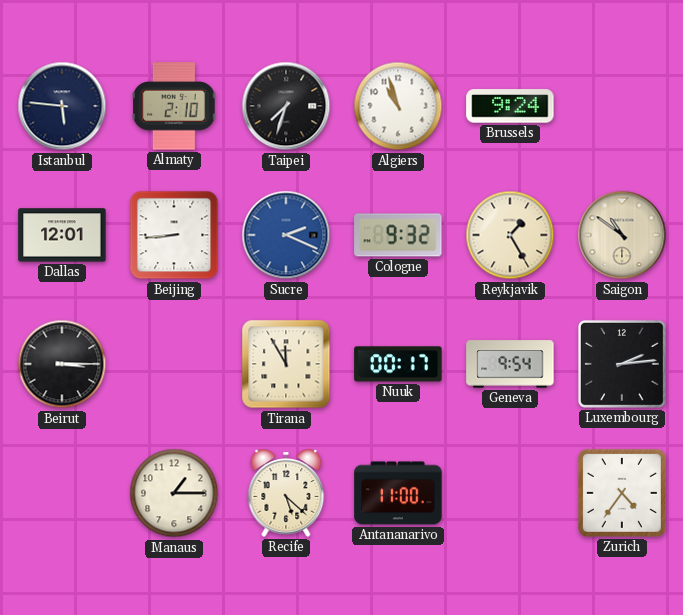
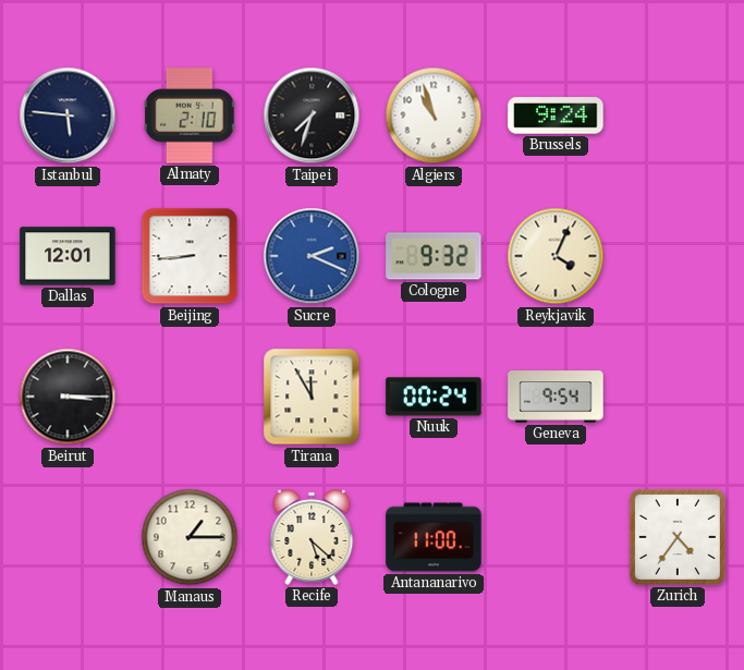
Reykjavik: 1:25 -> 4:04
Saigon: 10:51 -> none
Nuuk: 00:17 -> 00:24
Luxembourg: 2:14 -> none
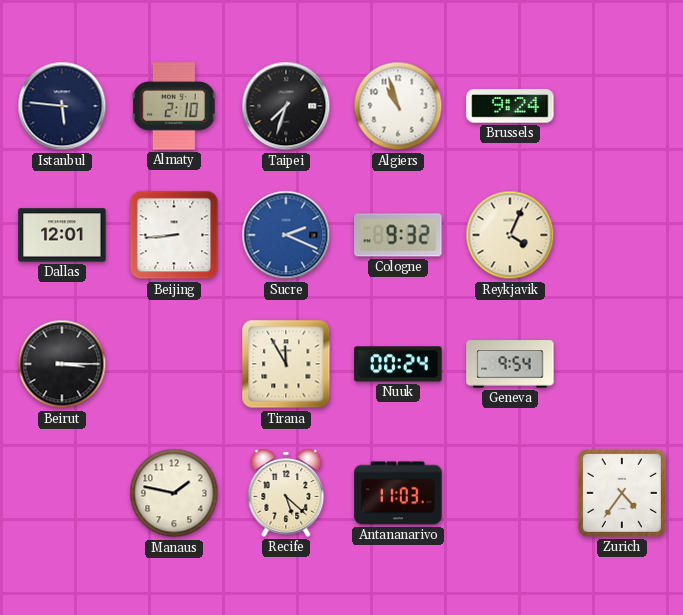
Manaus: 1:15 -> 1:47
Antananarivo: 11:00 -> 11:03
